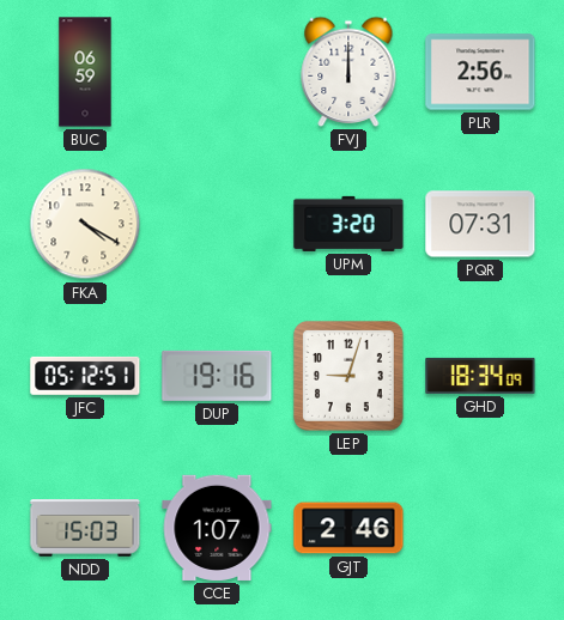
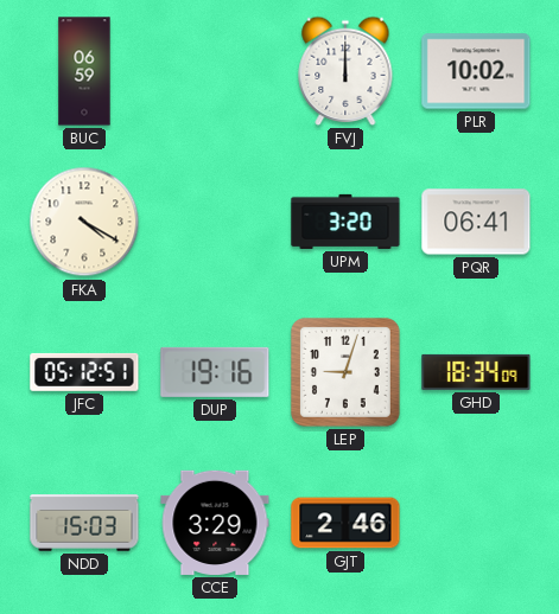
PLR: 2:56 -> 10:02
PQR: 07:31 -> 06:41
CCE: 1:07 -> 3:29
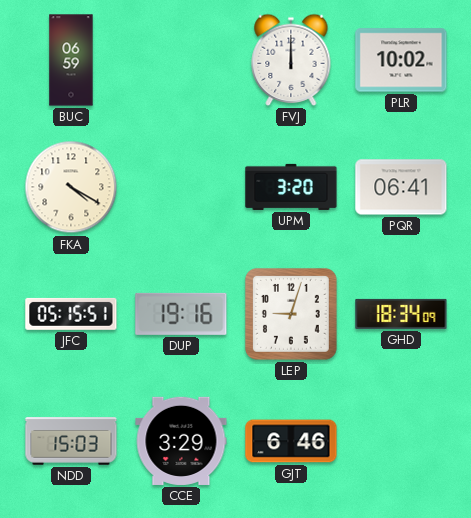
JFC: 05:12 -> 05:15
GJT: 2:46 -> 6:46
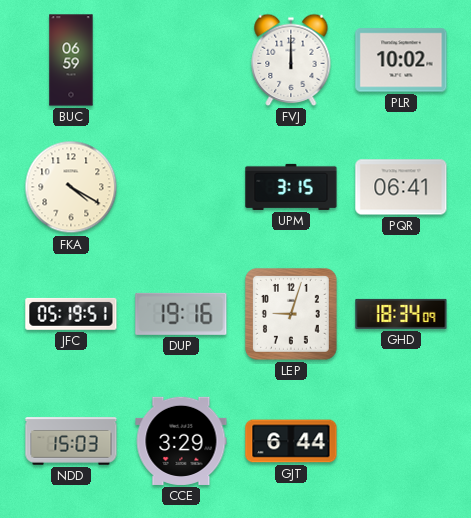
UPM: 3:20 -> 3:15
JFC: 05:15 -> 05:19
GJT: 6:46 -> 6:44
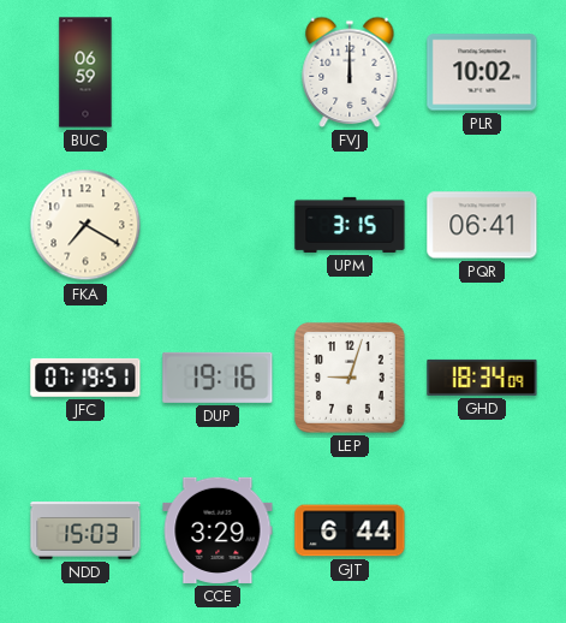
FKA: 4:20 -> 7:20
JFC: 05:19 -> 07:19
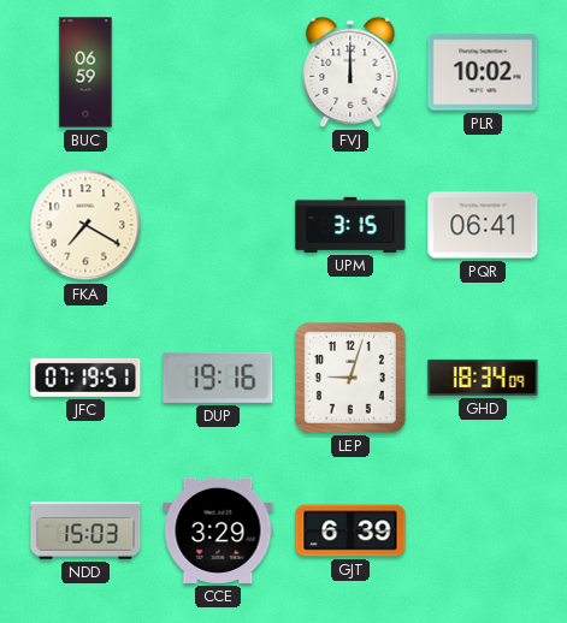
GJT: 6:44 -> 6:39
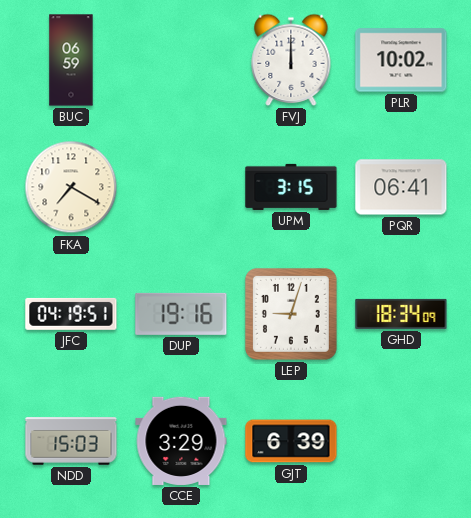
JFC: 07:19 -> 04:19
